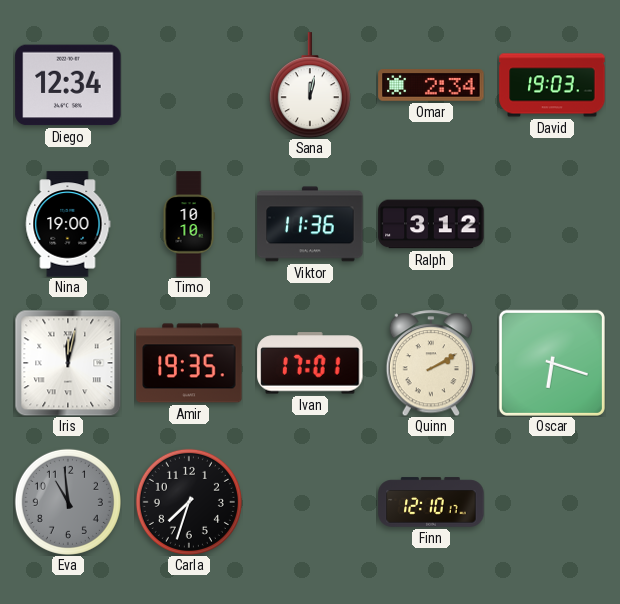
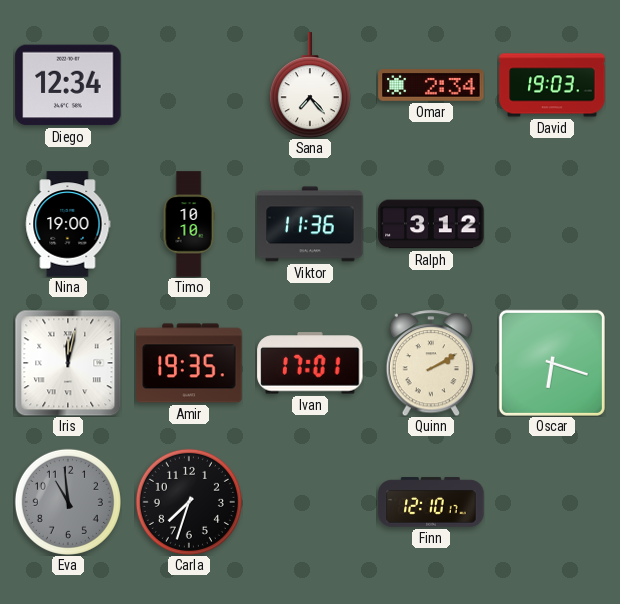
Sana: 12:02 -> 7:23
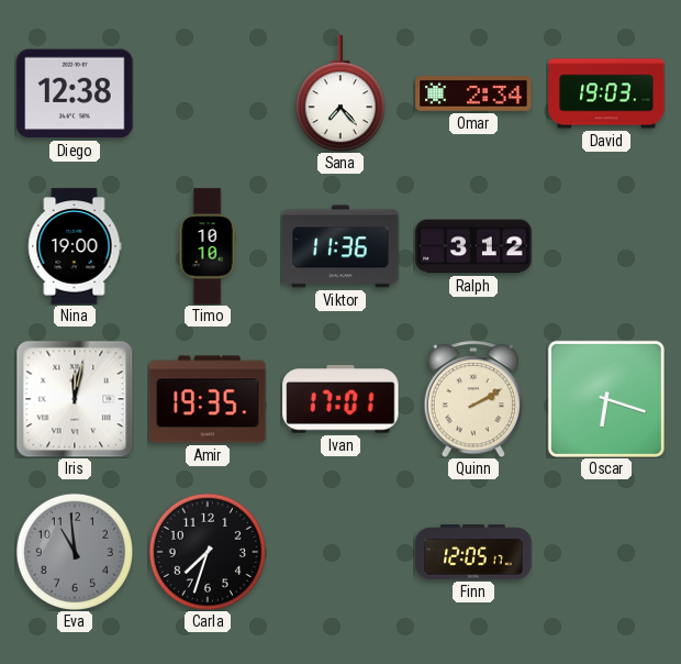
Diego: 12:34 -> 12:38
Finn: 12:10 -> 12:05
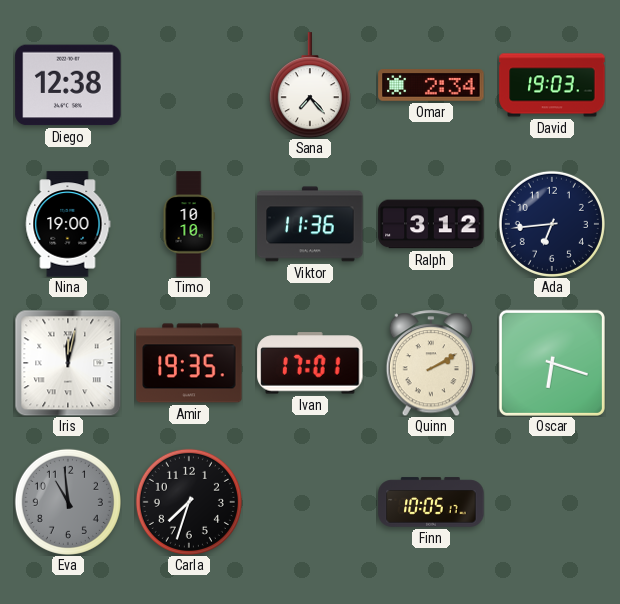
Ada: none -> 6:44
Finn: 12:05 -> 10:05
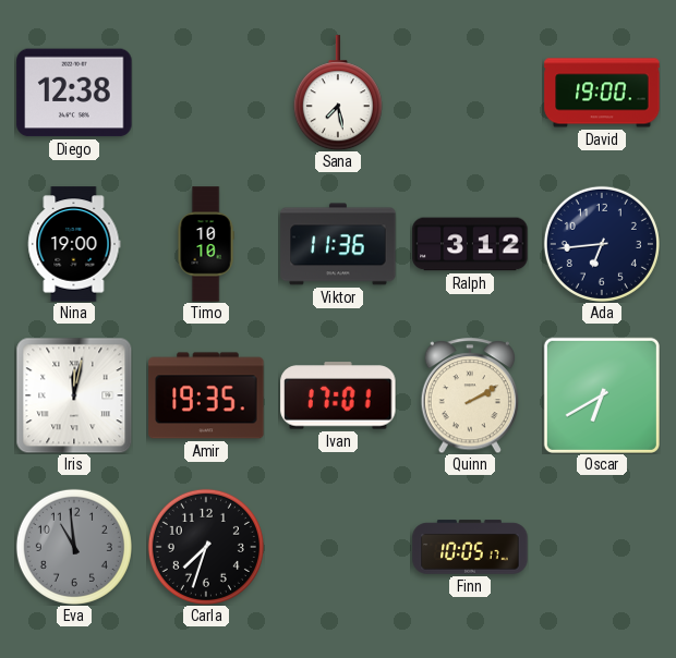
Sana: 7:23 -> 7:28
Omar: 2:34 -> none
David: 19:03 -> 19:00
Oscar: 6:18 -> 6:40
